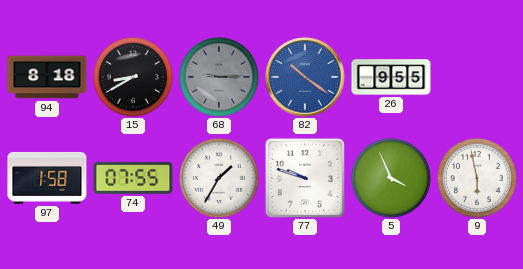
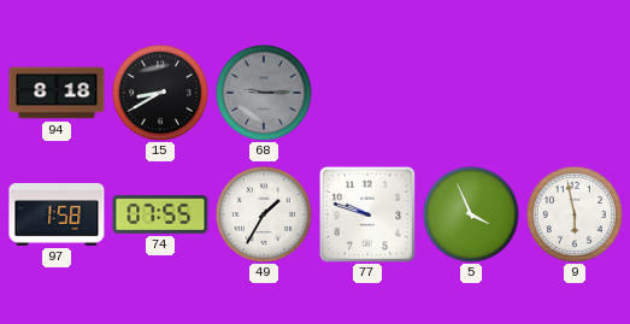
82: 10:21 -> none
26: 9:55 -> none
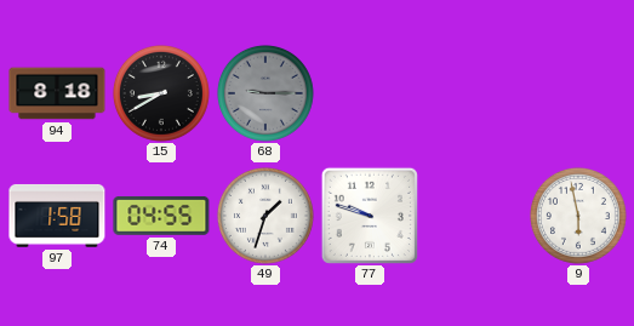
74: 07:55 -> 04:55
49: 1:35 -> 1:33
5: 3:56 -> none
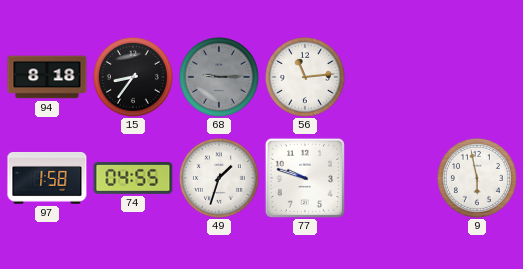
15: 8:40 -> 8:36
56: none -> 11:14
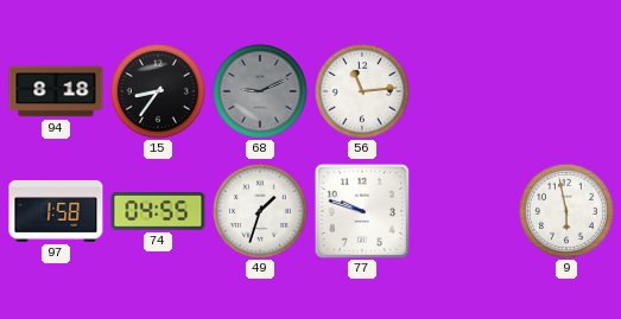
68: 9:15 -> 9:11
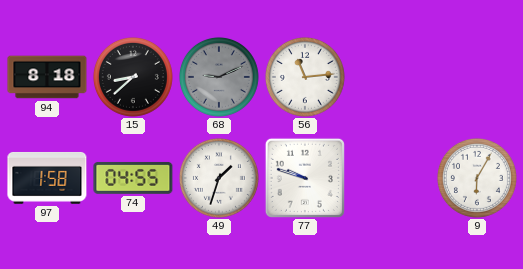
15: 8:36 -> 8:38
9: 5:58 -> 6:05
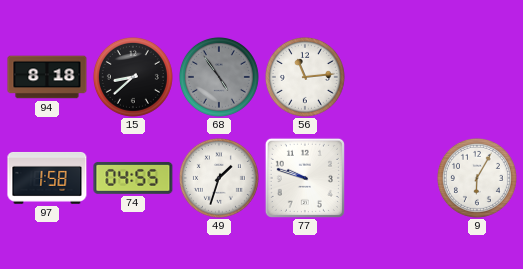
68: 9:11 -> 4:54
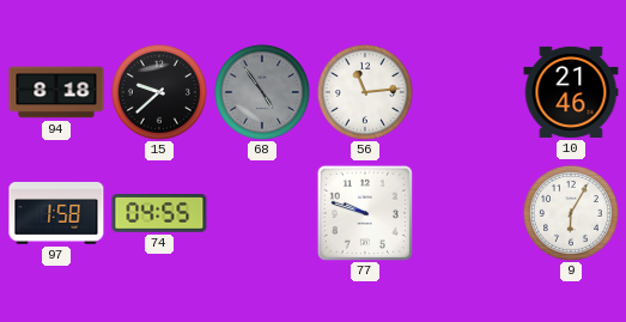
15: 8:38 -> 9:38
10: none -> 21:46
49: 1:33 -> none
